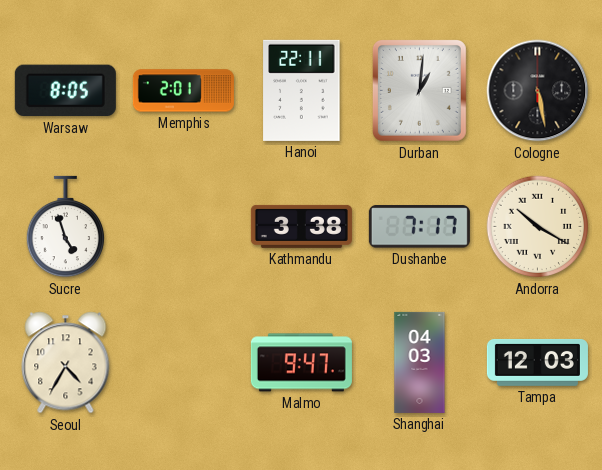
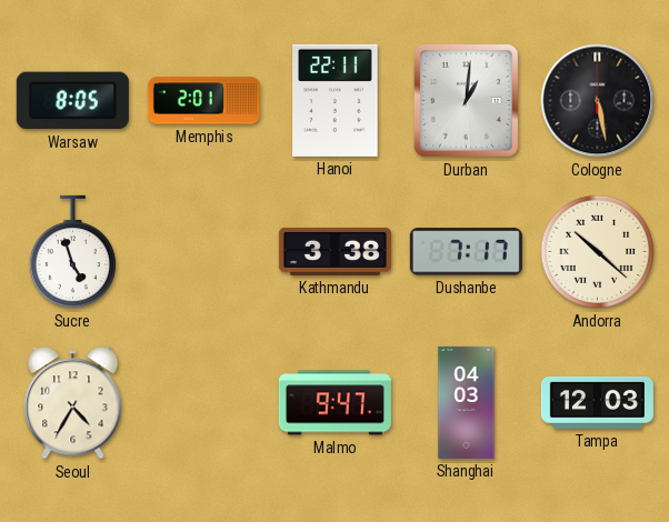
Andorra: 10:20 -> 10:22
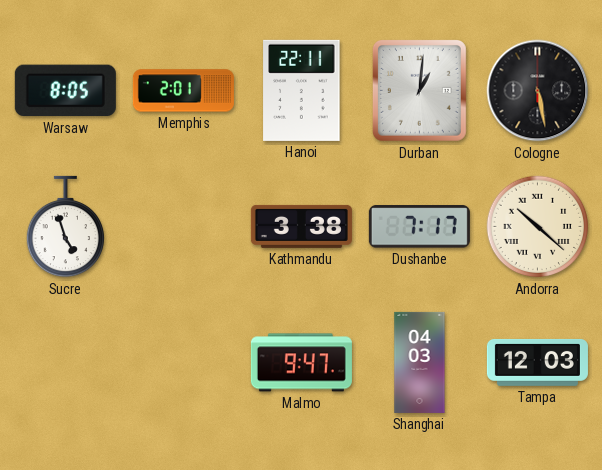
Seoul: 4:35 -> none
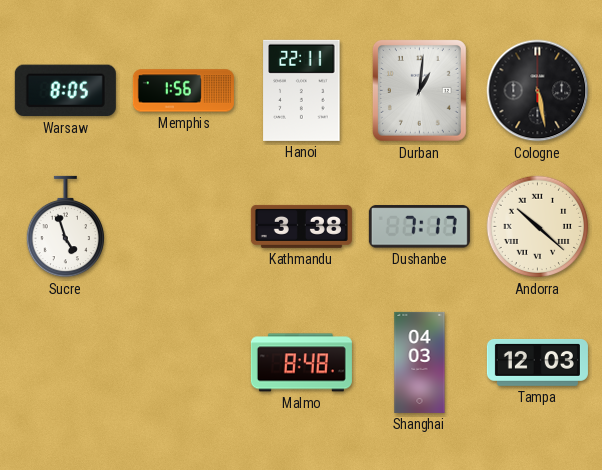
Memphis: 2:01 -> 1:56
Malmo: 9:47 -> 8:48
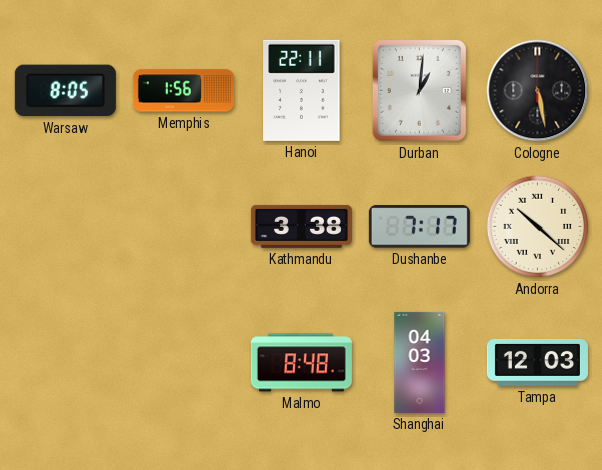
Sucre: 4:57 -> none
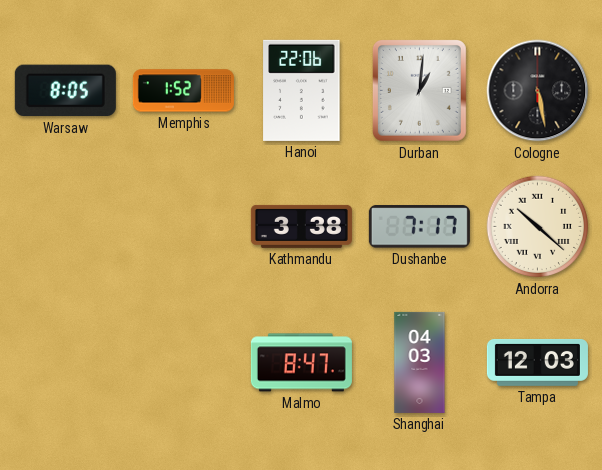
Memphis: 1:56 -> 1:52
Hanoi: 22:11 -> 22:06
Malmo: 8:48 -> 8:47
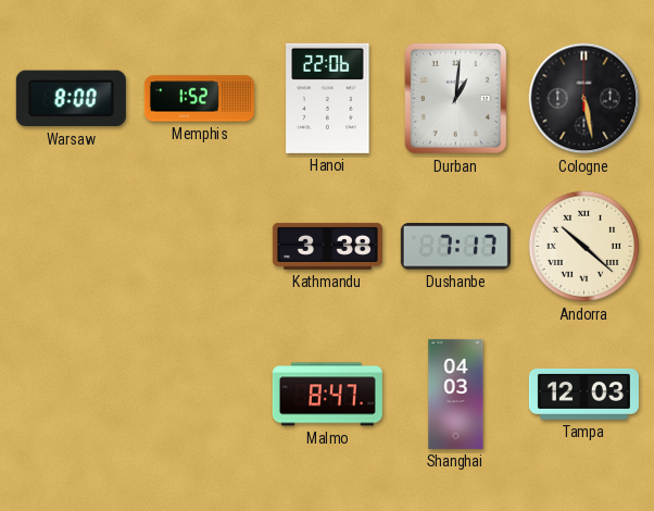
Warsaw: 8:05 -> 8:00
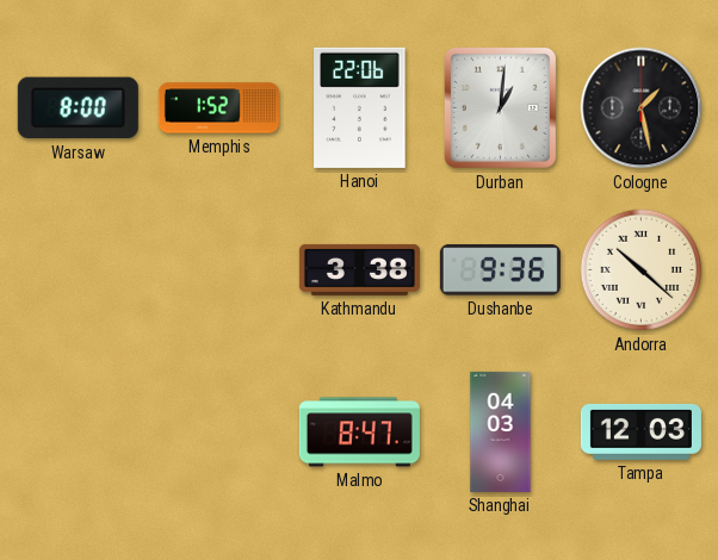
Cologne: 5:28 -> 1:28
Dushanbe: 7:17 -> 9:36
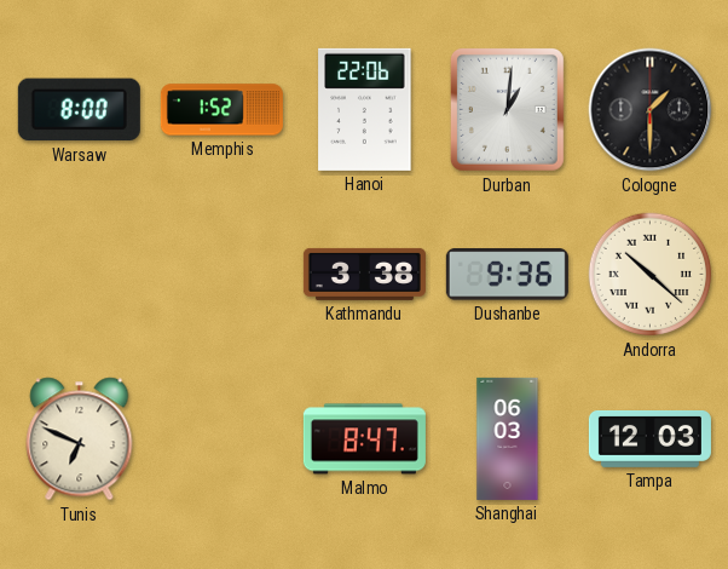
Cologne: 1:28 -> 1:30
Tunis: none -> 6:49
Shanghai: 04:03 -> 06:03
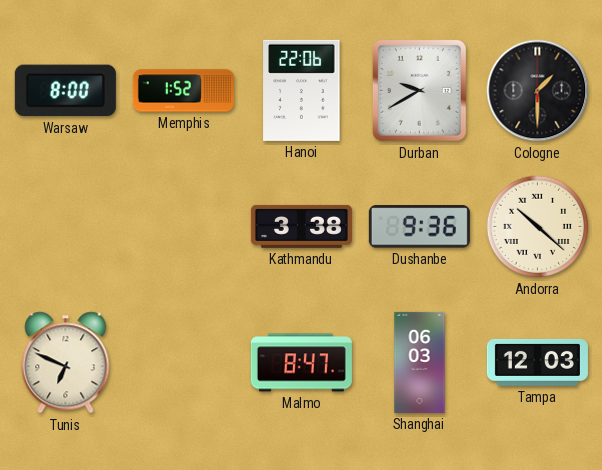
Durban: 1:01 -> 9:40
